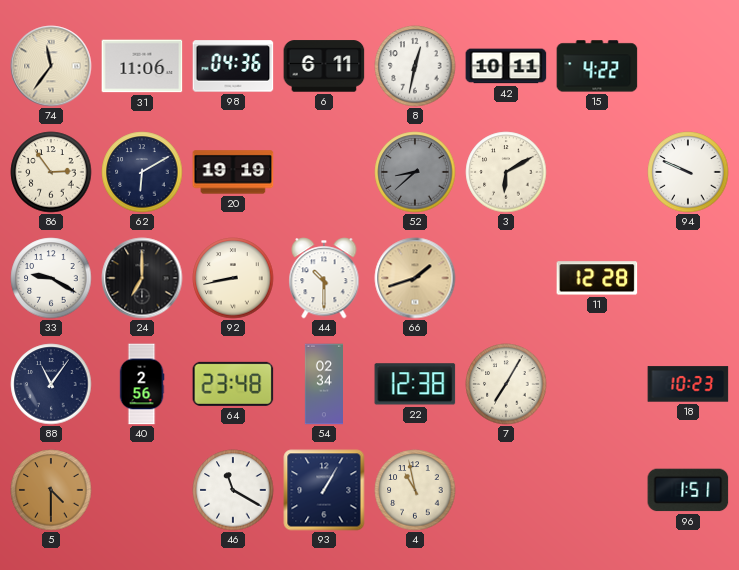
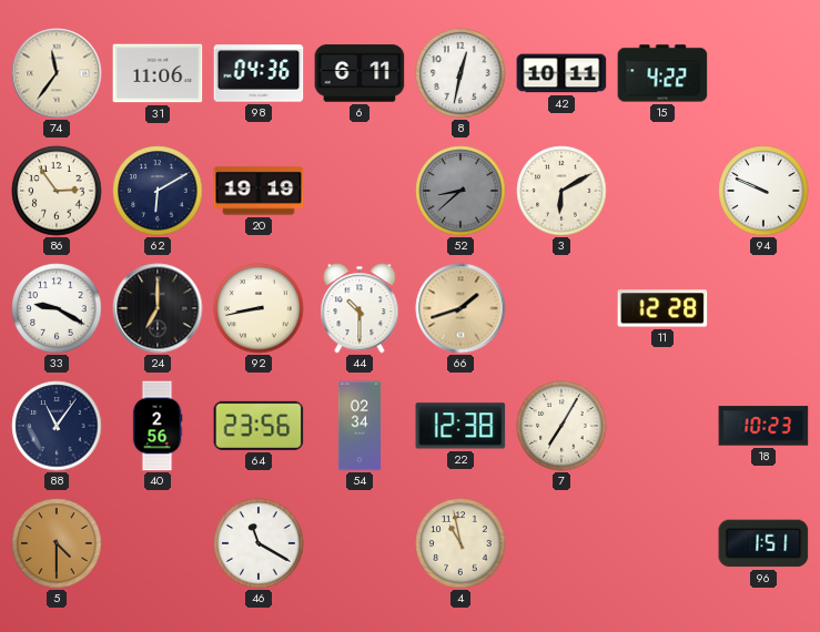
64: 23:48 -> 23:56
93: 1:05 -> none
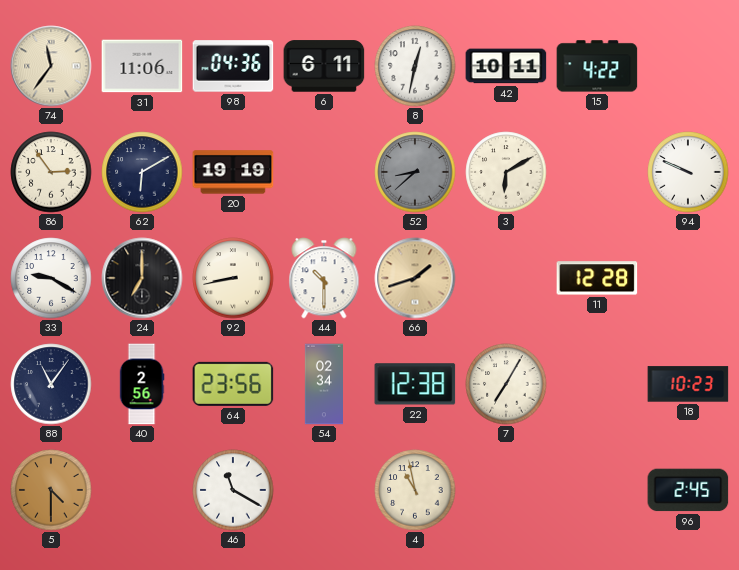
96: 1:51 -> 2:45
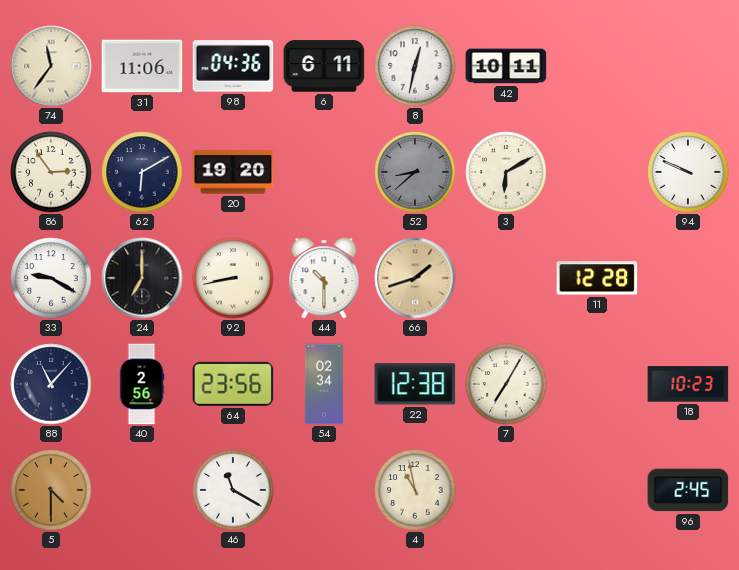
15: 4:22 -> none
20: 19:19 -> 19:20
88: 11:06 -> 11:07
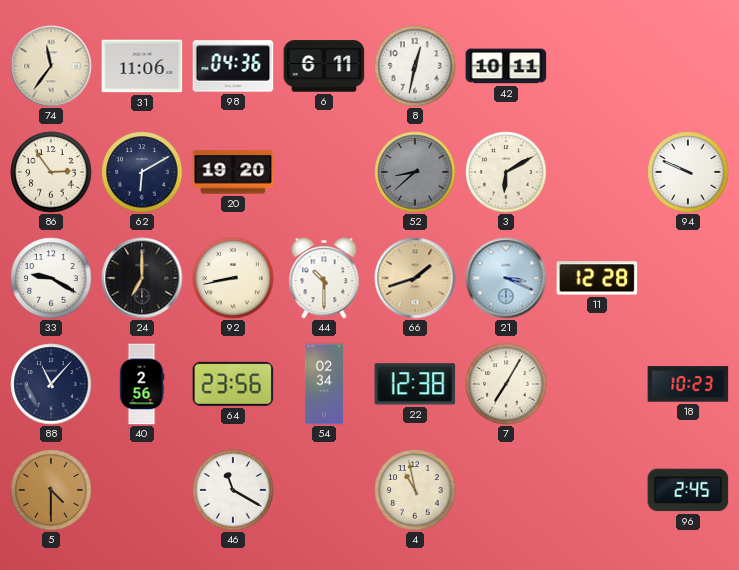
21: none -> 3:19
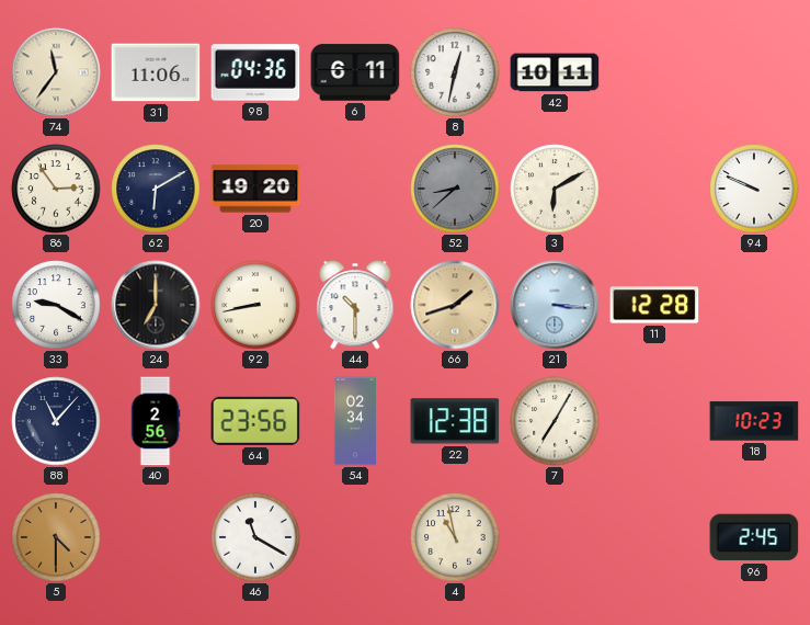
21: 3:19 -> 3:16
